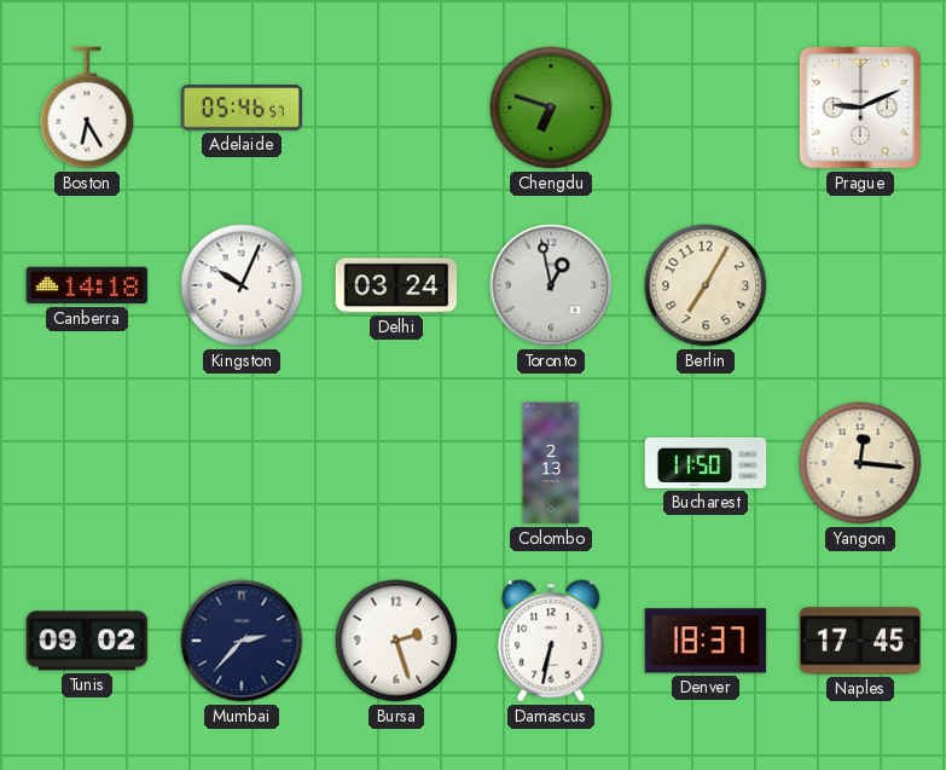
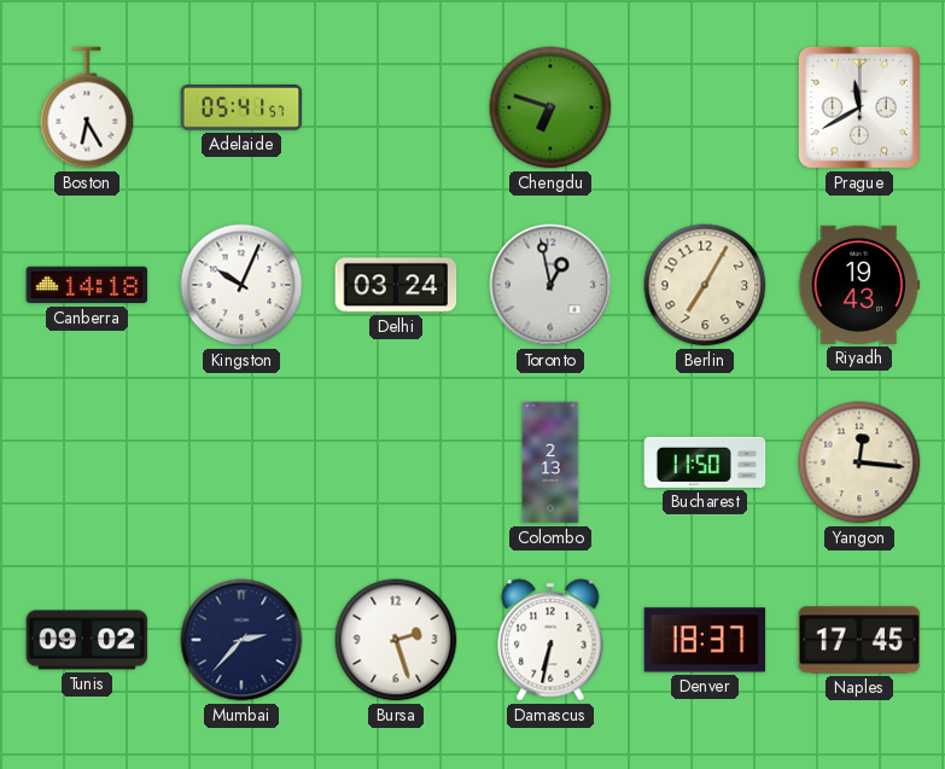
Adelaide: 05:46 -> 05:41
Prague: 9:11 -> 11:40
Riyadh: none -> 19:43
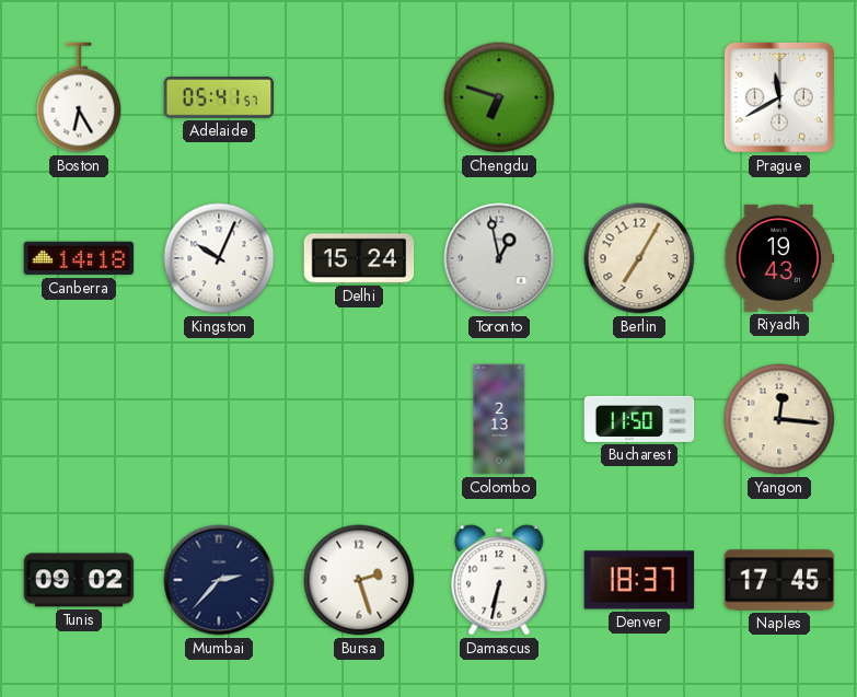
Delhi: 03:24 -> 15:24
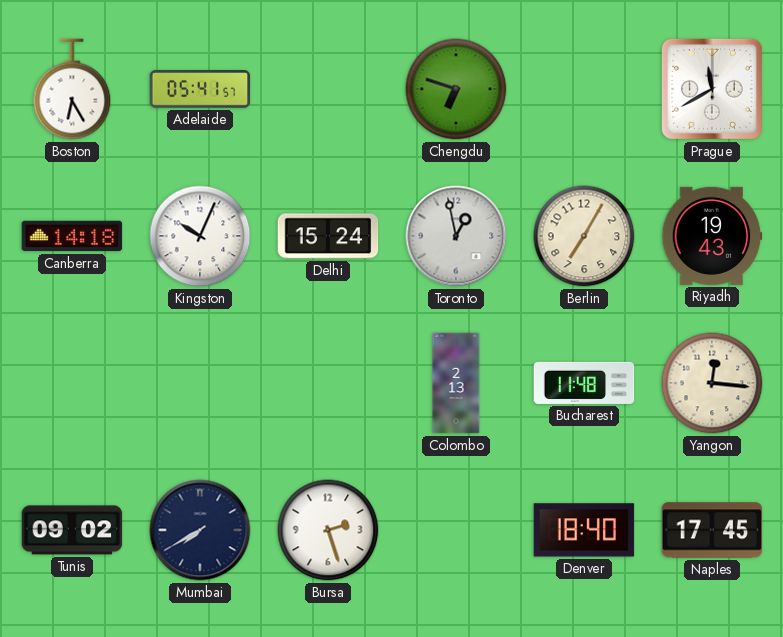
Bucharest: 11:50 -> 11:48
Mumbai: 2:37 -> 7:40
Damascus: 6:32 -> none
Denver: 18:37 -> 18:40
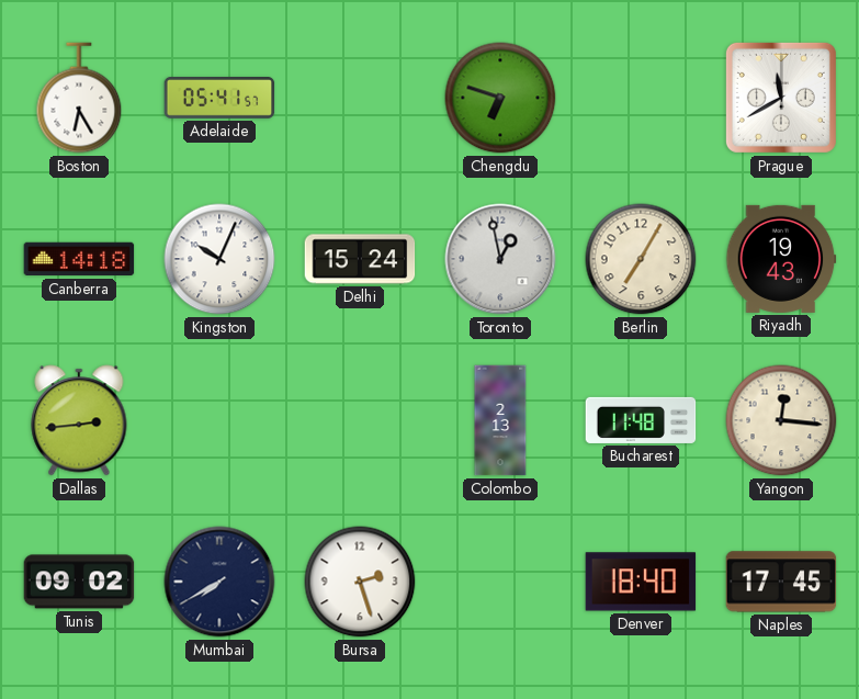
Dallas: none -> 2:44
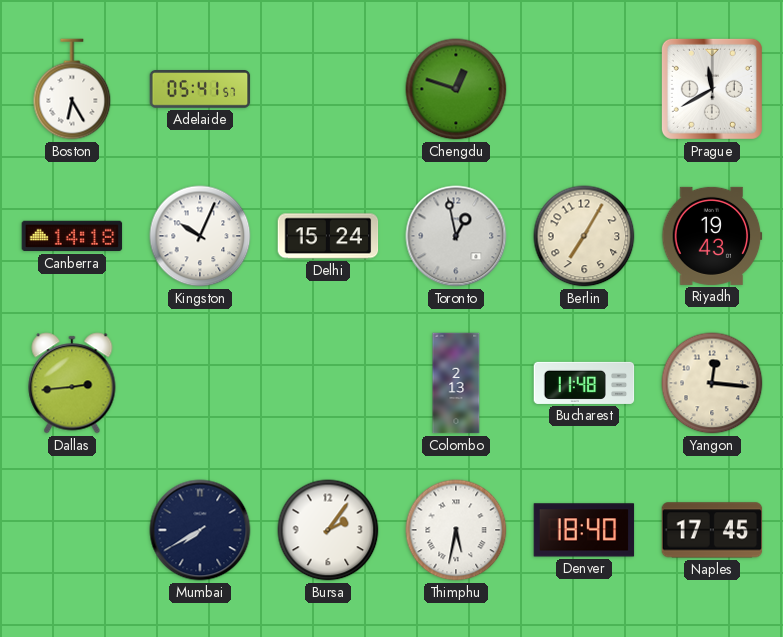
Chengdu: 6:48 -> 12:48
Tunis: 09:02 -> none
Bursa: 2:27 -> 2:06
Thimphu: none -> 5:32
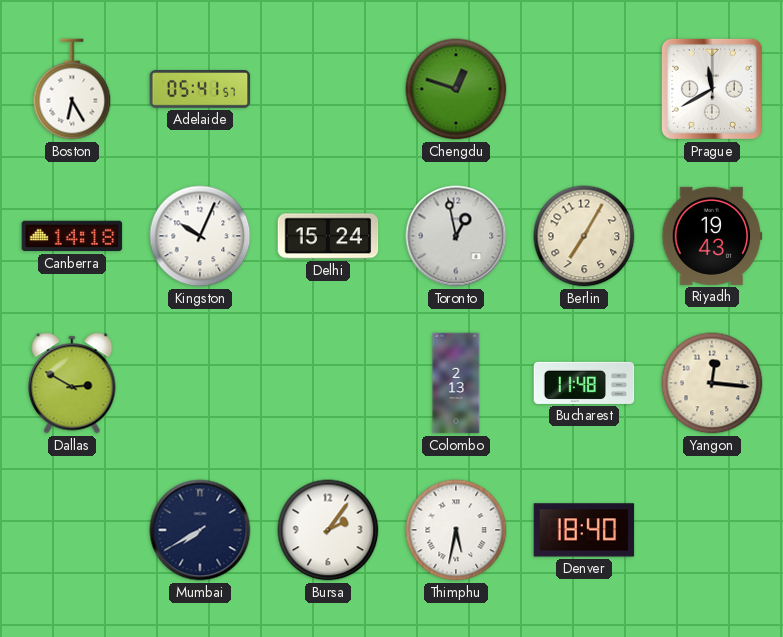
Dallas: 2:44 -> 2:50
Naples: 17:45 -> none
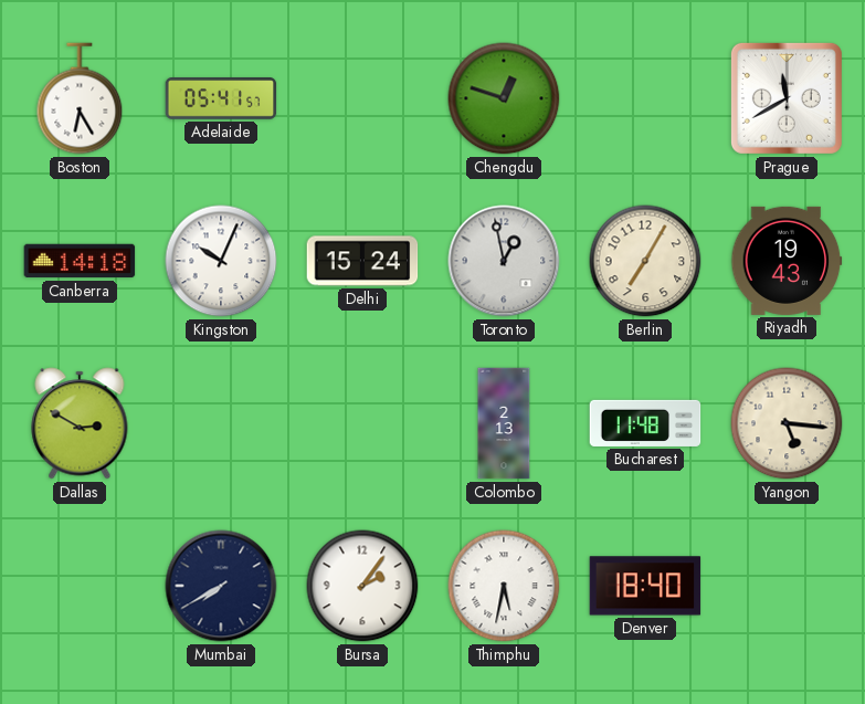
Yangon: 12:16 -> 5:16
